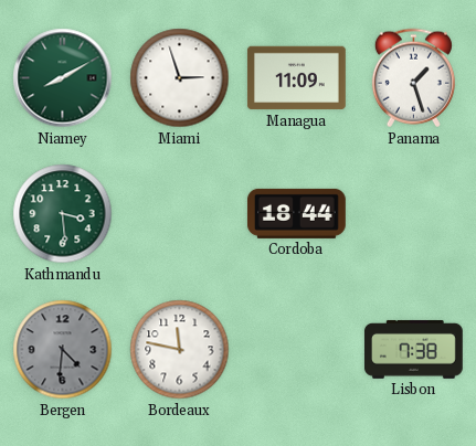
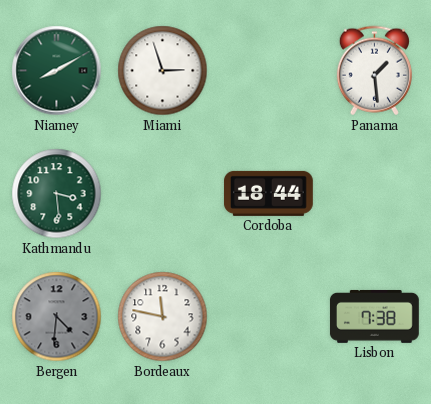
Managua: 11:09 -> none
Panama: 1:27 -> 1:29
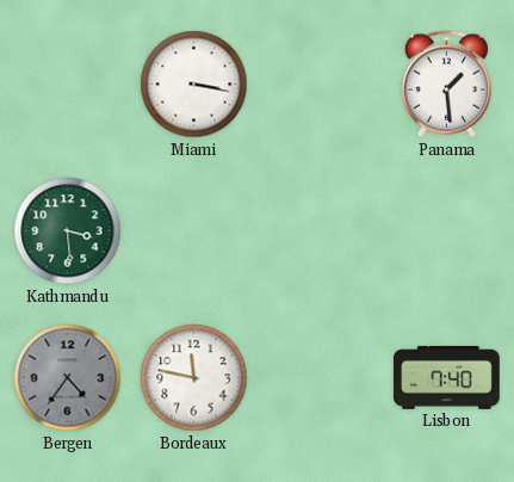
Niamey: 8:10 -> none
Miami: 2:57 -> 3:17
Cordoba: 18:44 -> none
Bergen: 4:31 -> 4:36
Lisbon: 7:38 -> 7:40
